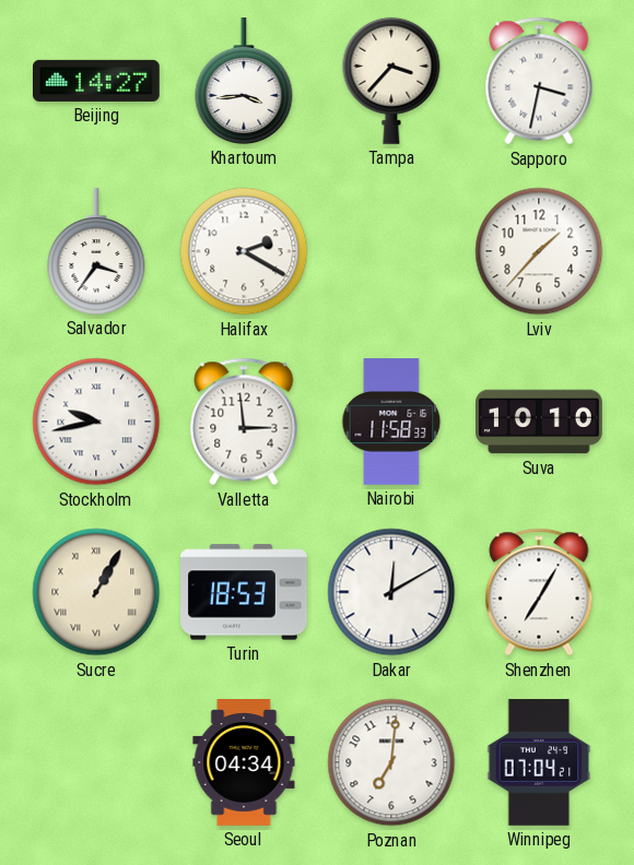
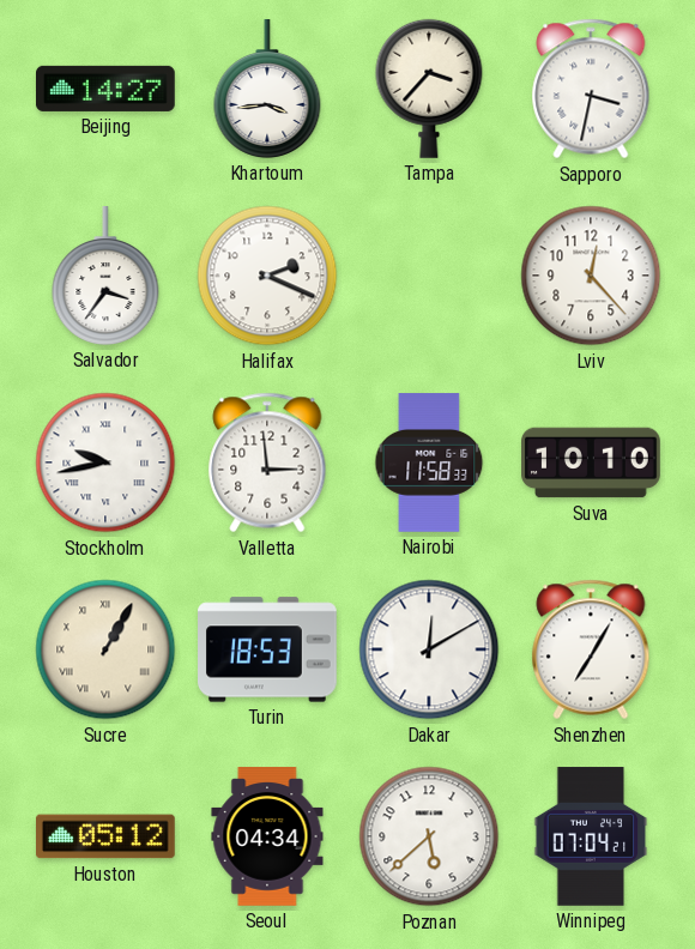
Halifax: 2:20 -> 2:19
Lviv: 1:37 -> 12:23
Houston: none -> 05:12
Poznan: 7:01 -> 5:38
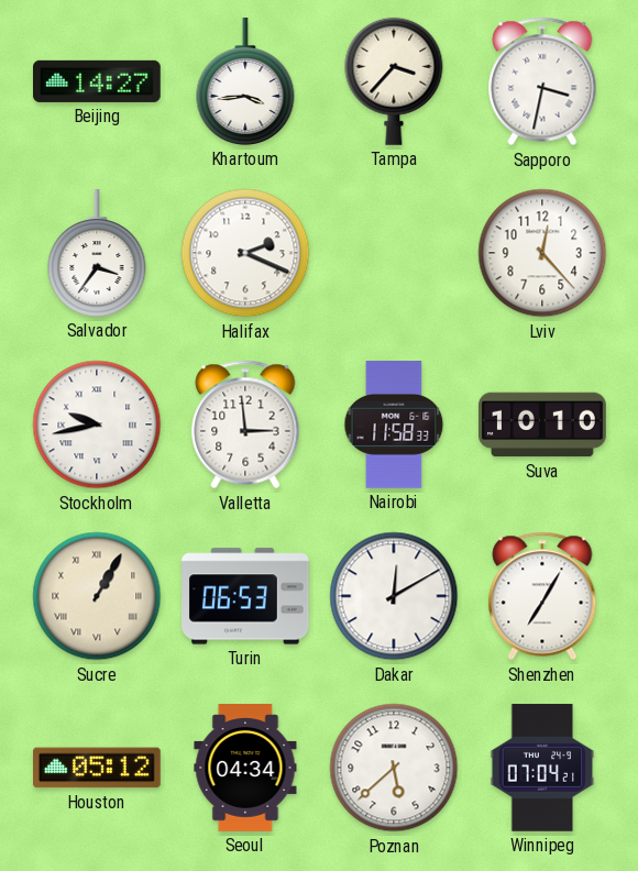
Turin: 18:53 -> 06:53
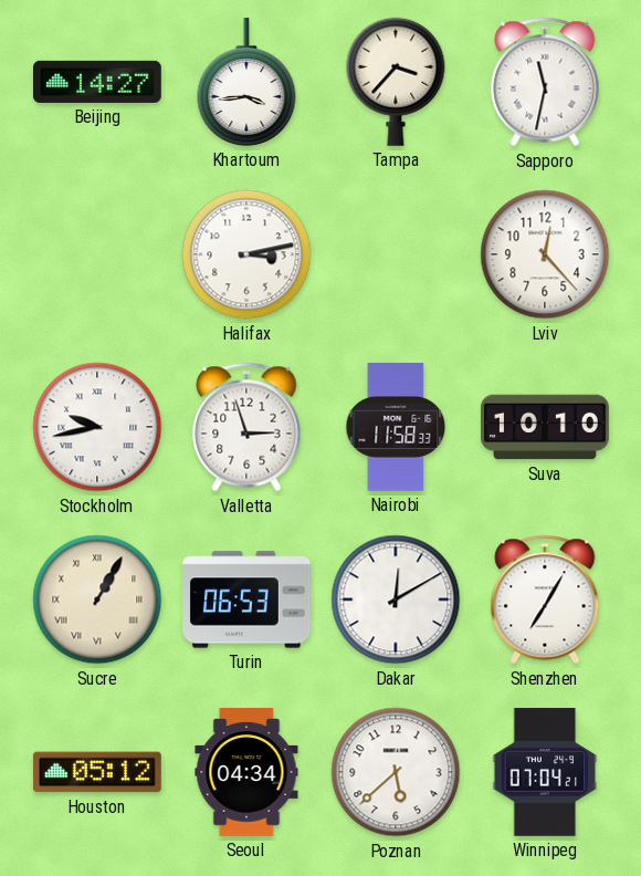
Sapporo: 3:32 -> 11:32
Salvador: 3:36 -> none
Halifax: 2:19 -> 3:13
Valletta: 2:59 -> 2:57
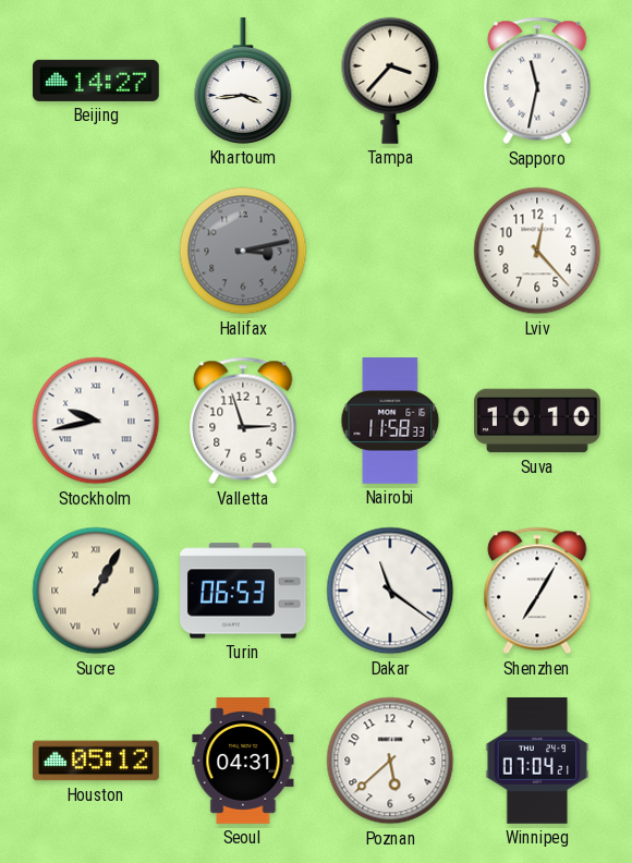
Halifax dial: white -> grey
Dakar: 12:10 -> 11:21
Seoul: 04:34 -> 04:31
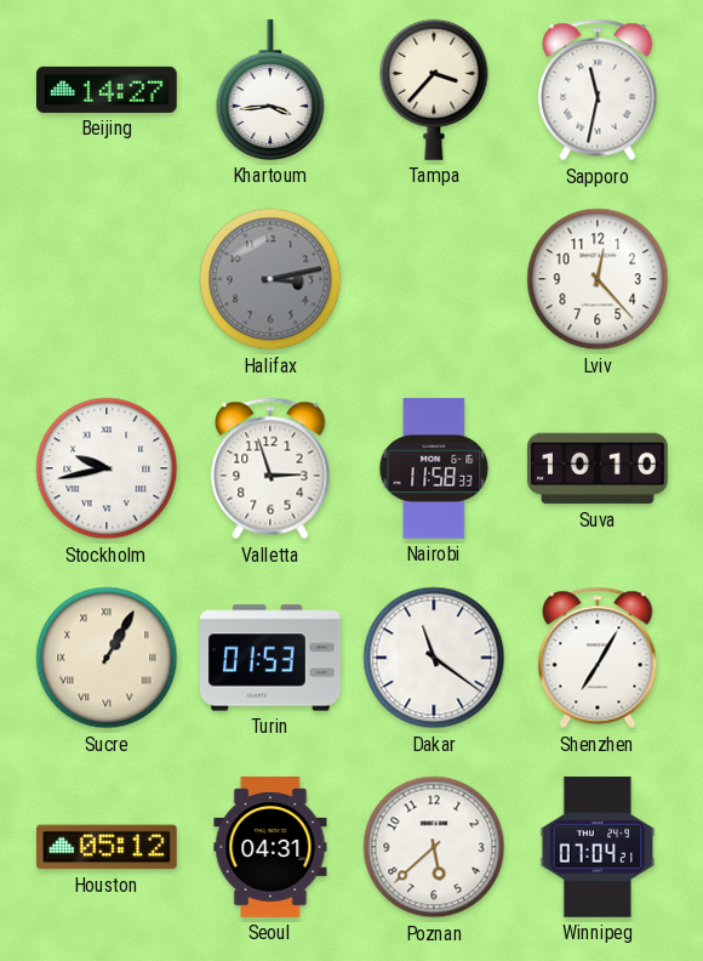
Turin: 06:53 -> 01:53
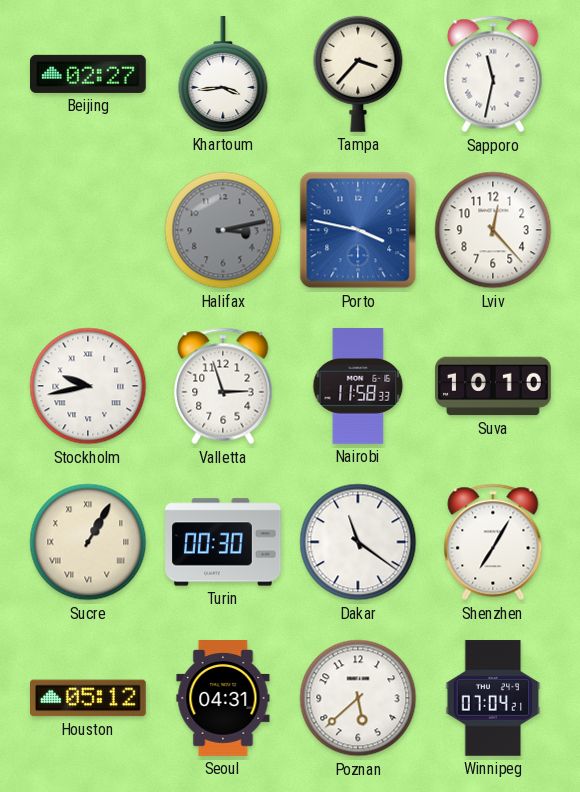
Beijing: 14:27 -> 02:27
Porto: none -> 3:47
Turin: 01:53 -> 00:30
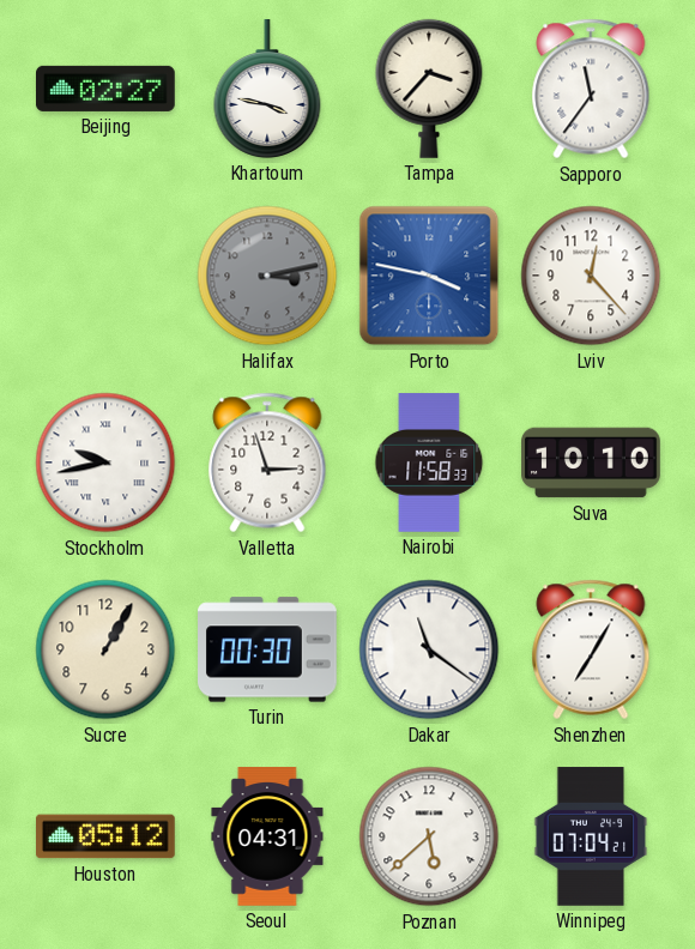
Khartoum: 3:44 -> 3:47
Sapporo: 11:32 -> 11:36
Sucre numerals: Roman -> Arabic
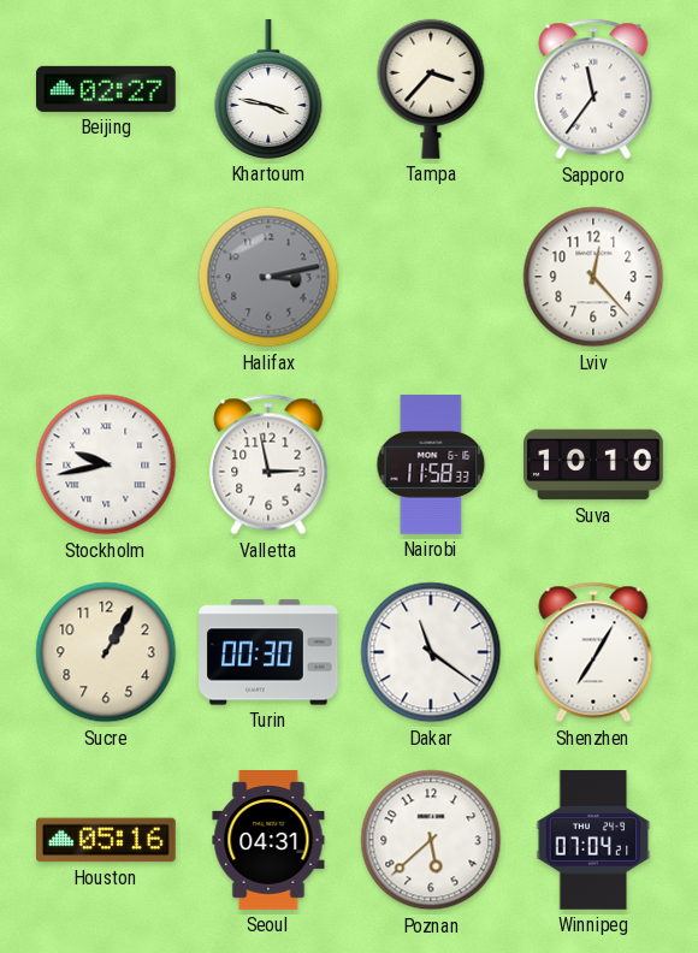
Porto: 3:47 -> none
Valletta: 2:57 -> 2:58
Houston: 05:12 -> 05:16
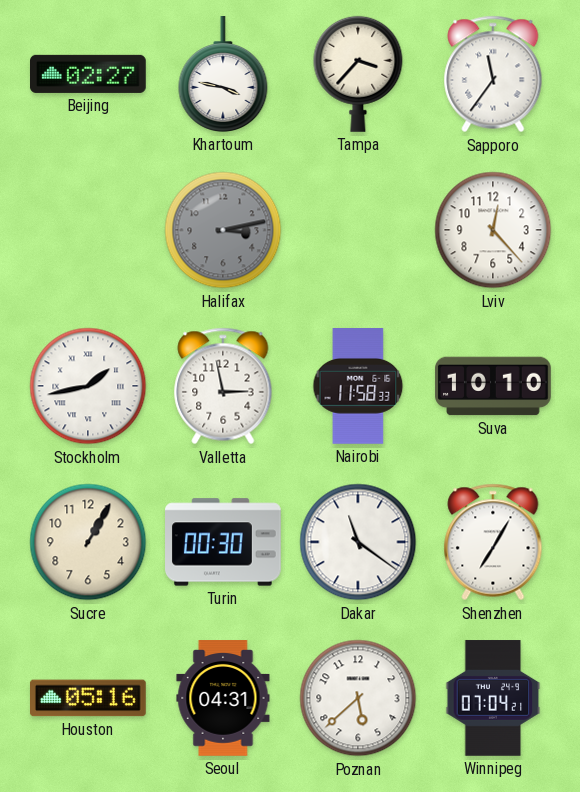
Stockholm: 9:43 -> 1:43
